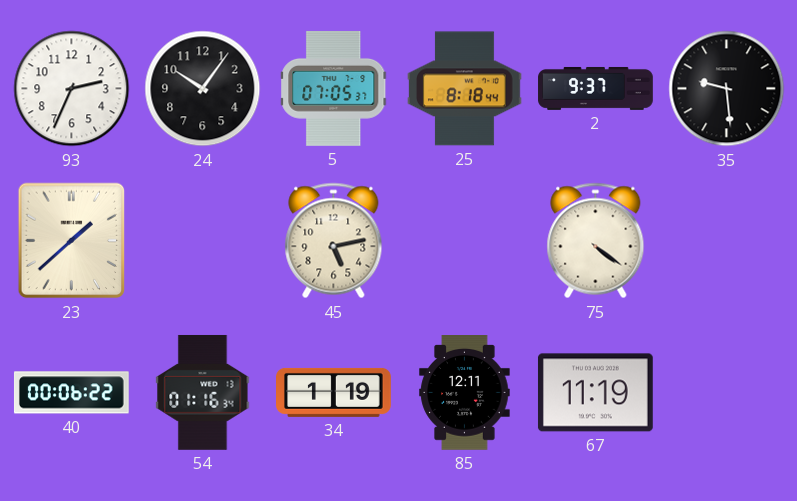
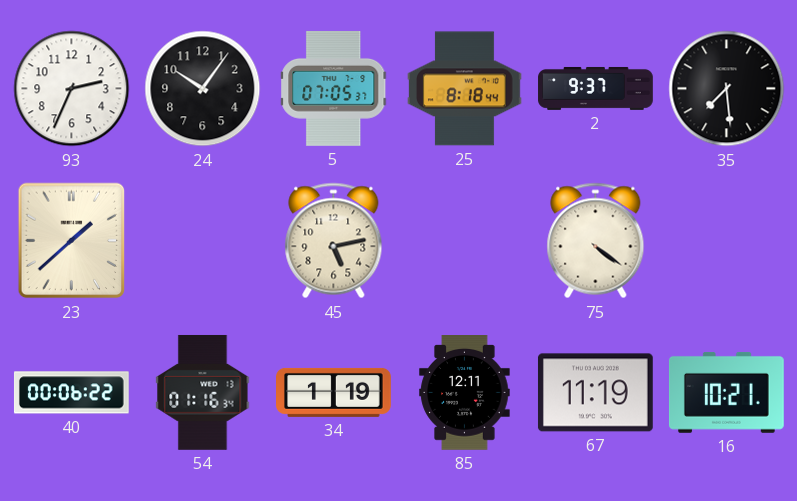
35: 9:29 -> 7:29
16: none -> 10:21
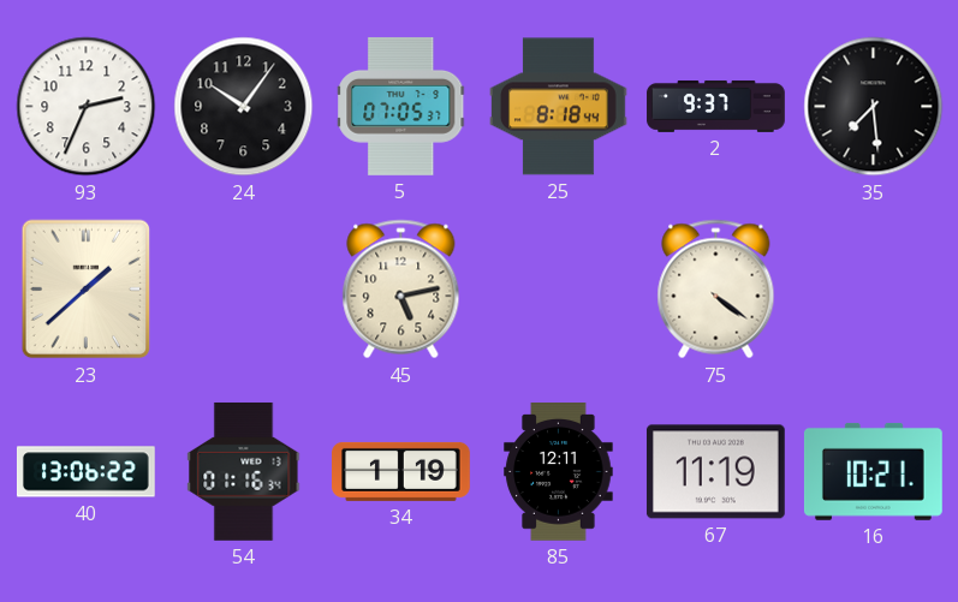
40: 00:06 -> 13:06
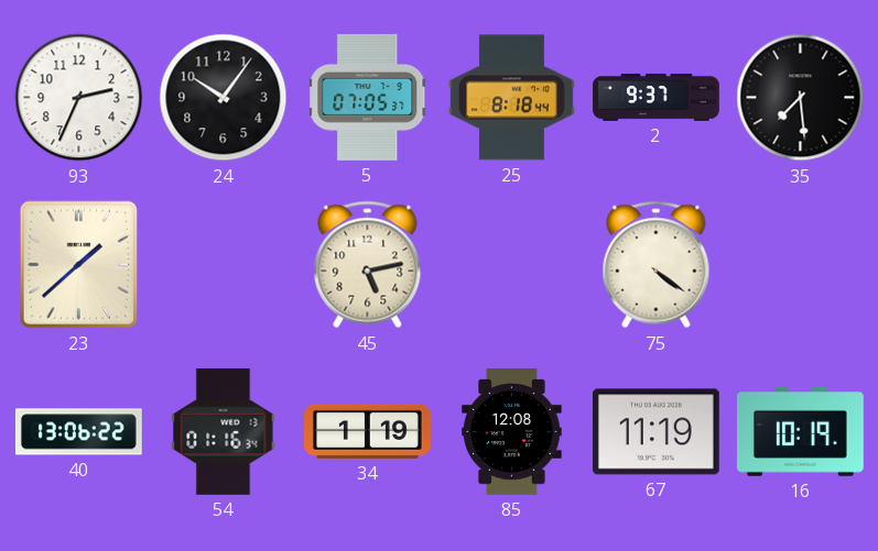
85: 12:11 -> 12:08
16: 10:21 -> 10:19
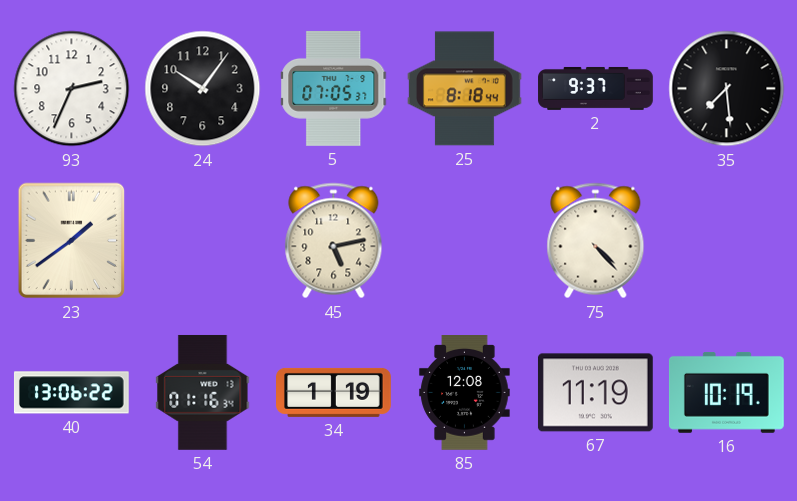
23: 1:38 -> 1:39
75: 4:21 -> 4:23
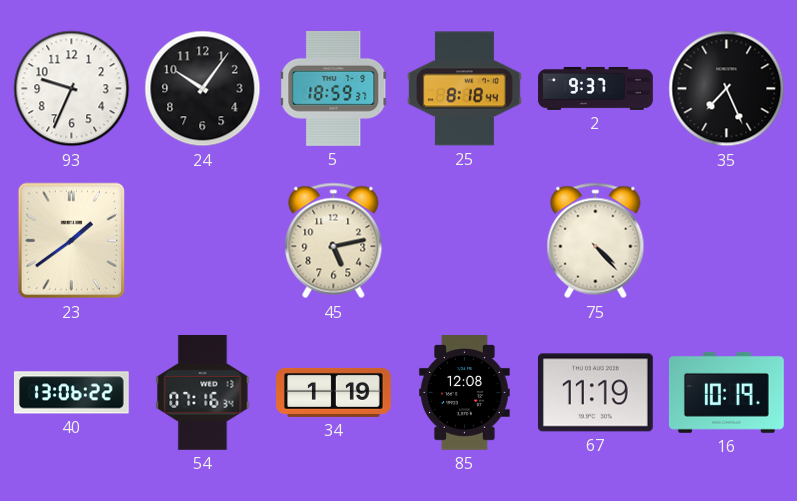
93: 2:34 -> 9:34
5: 07:05 -> 18:59
35: 7:29 -> 7:26
54: 01:16 -> 07:16
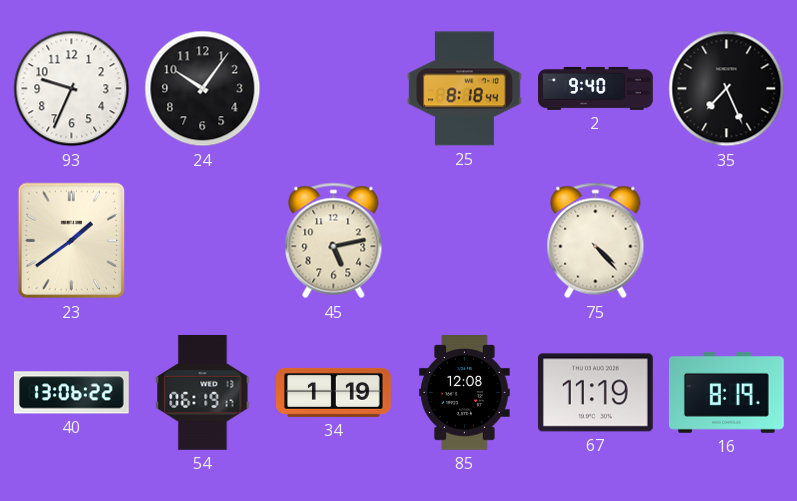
5: 18:59 -> none
2: 9:37 -> 9:40
54: 07:16 -> 06:19
16: 10:19 -> 8:19
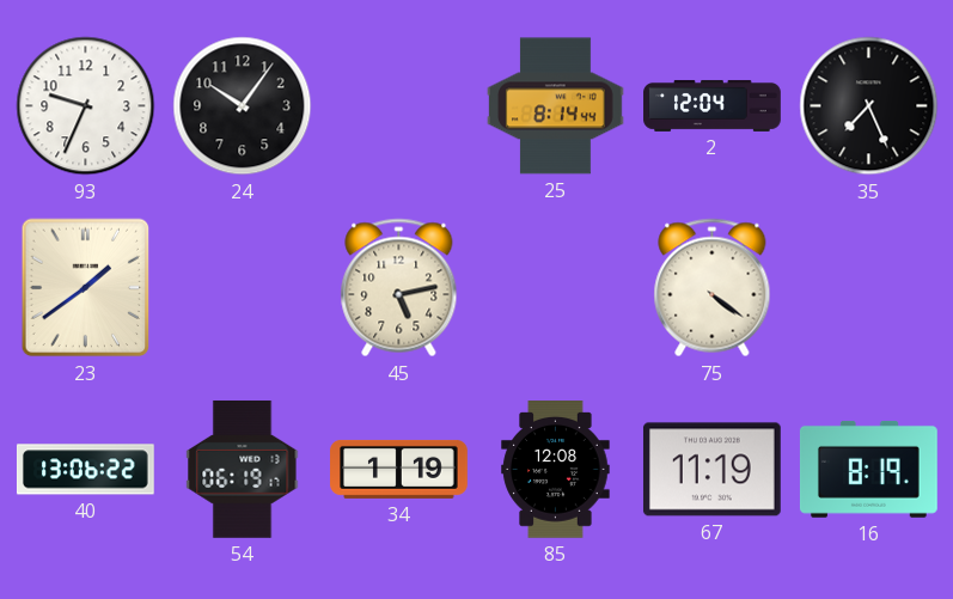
25: 8:18 -> 8:14
2: 9:40 -> 12:04
75: 4:23 -> 4:21
